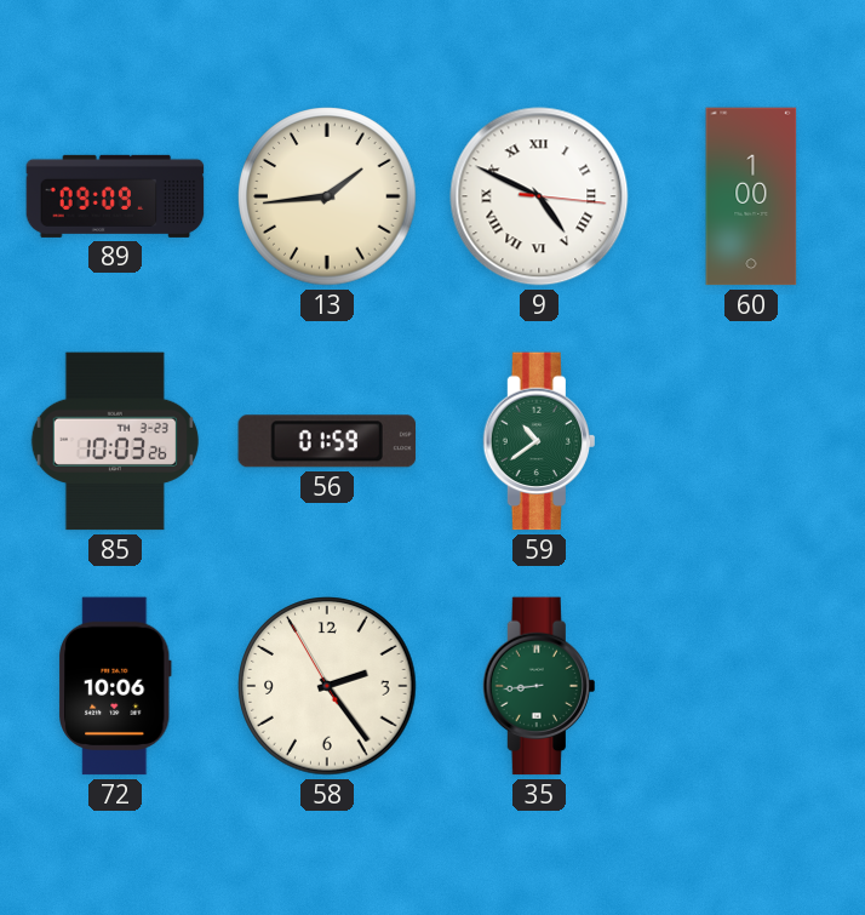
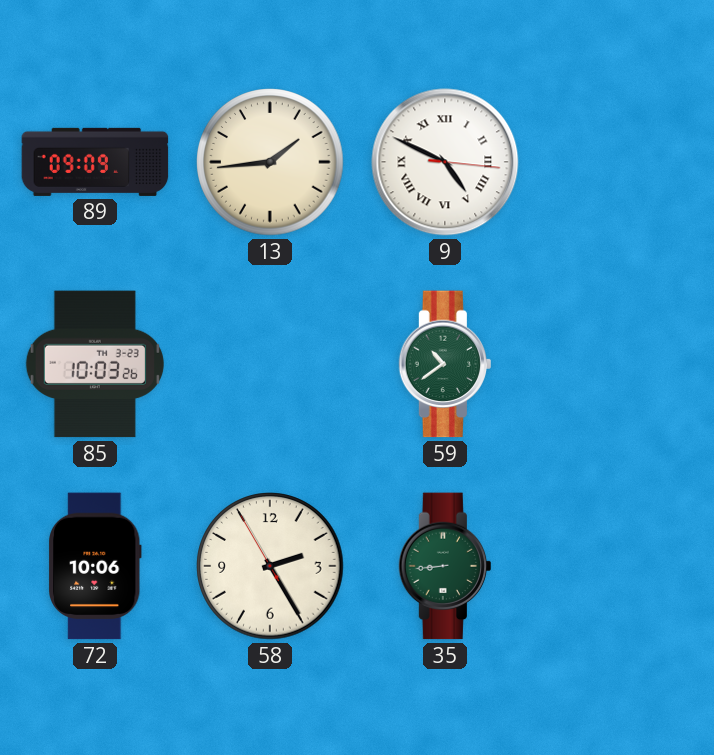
60: 1:00 -> none
56: 01:59 -> none
58: 2:23 -> 2:24
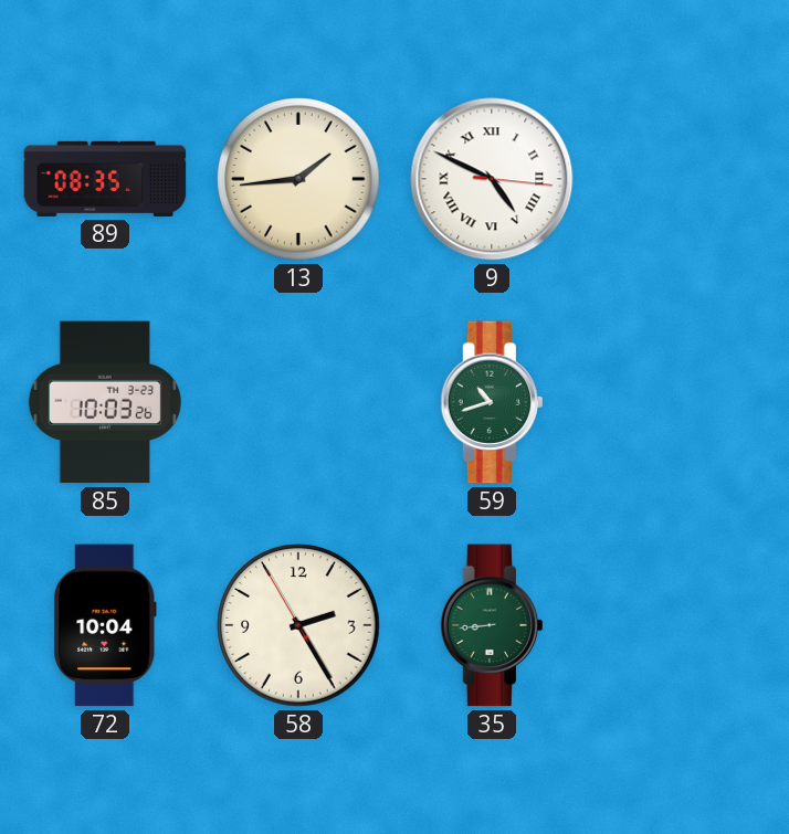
89: 09:09 -> 08:35
59: 10:39 -> 10:42
72: 10:06 -> 10:04
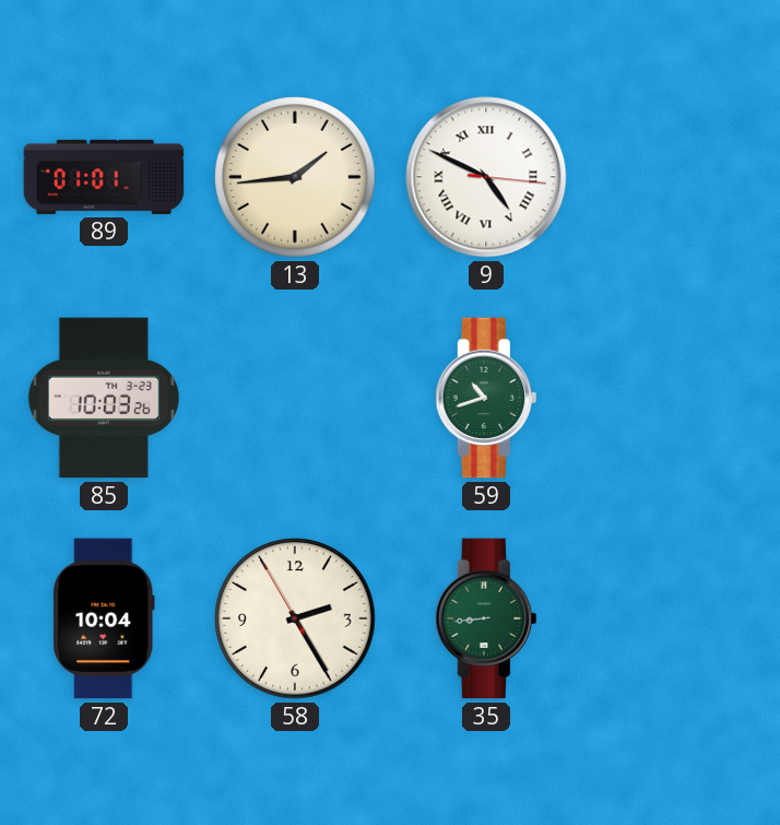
89: 08:35 -> 01:01
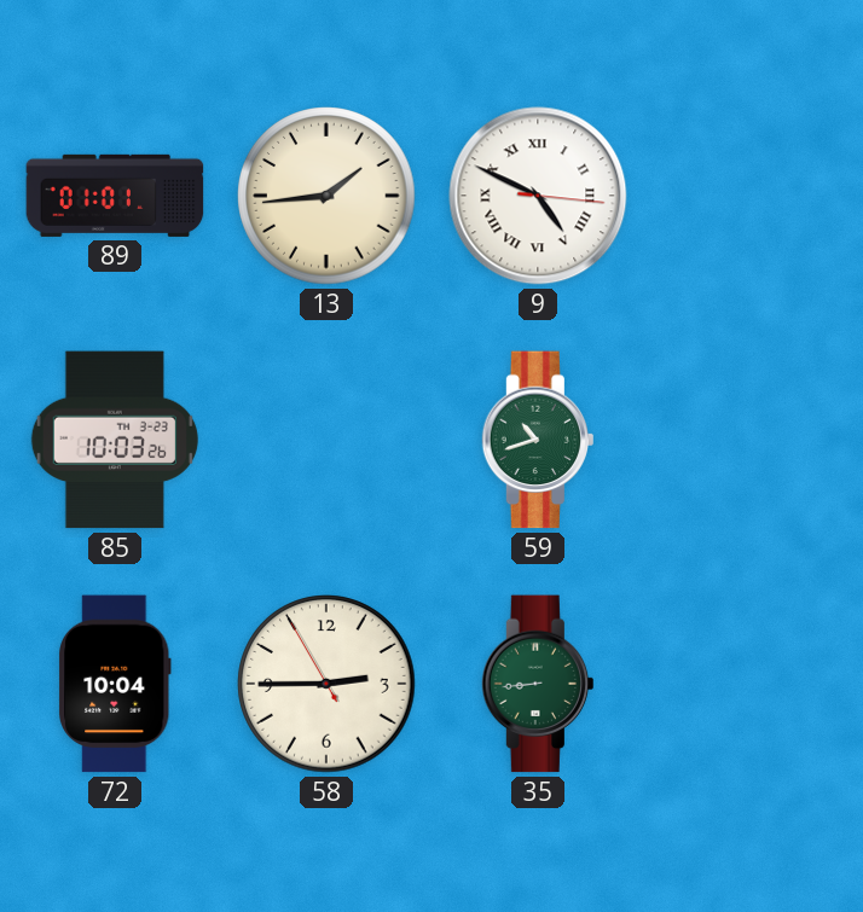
58: 2:24 -> 2:44
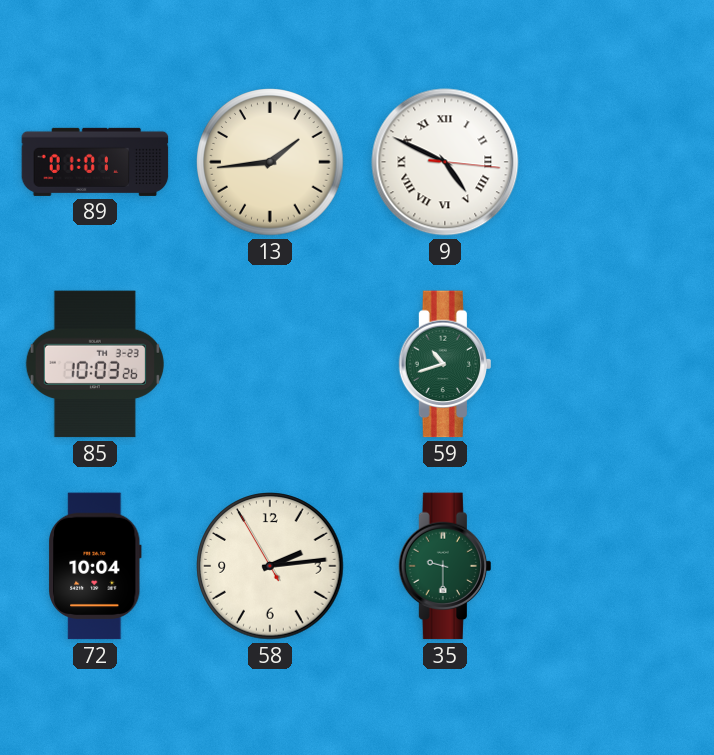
58: 2:44 -> 2:13
35: 8:44 -> 9:30
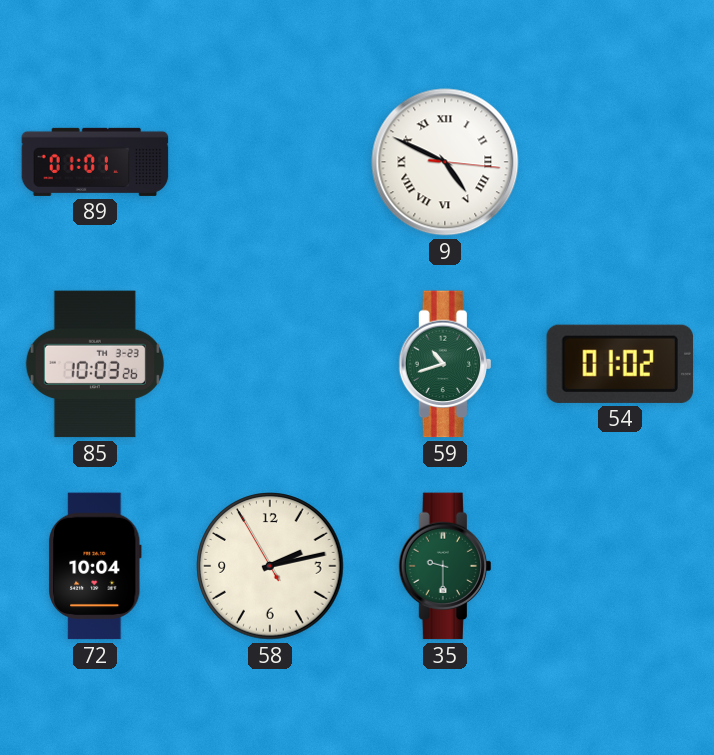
13: 1:44 -> none
54: none -> 01:02
58: 2:13 -> 2:12
